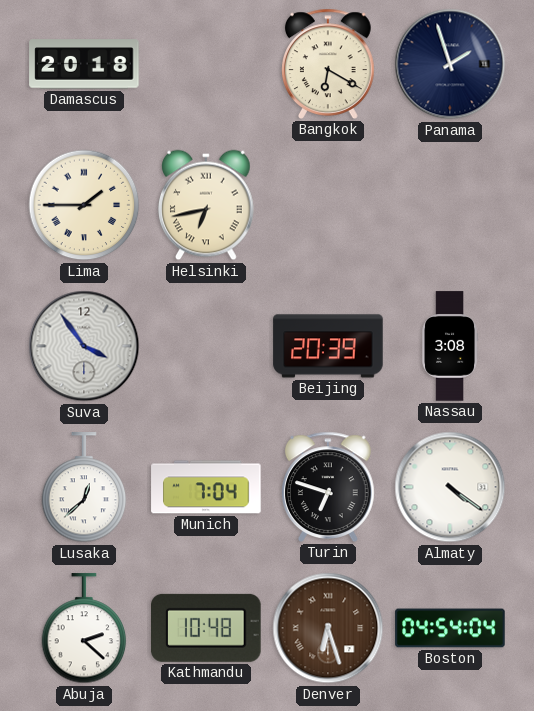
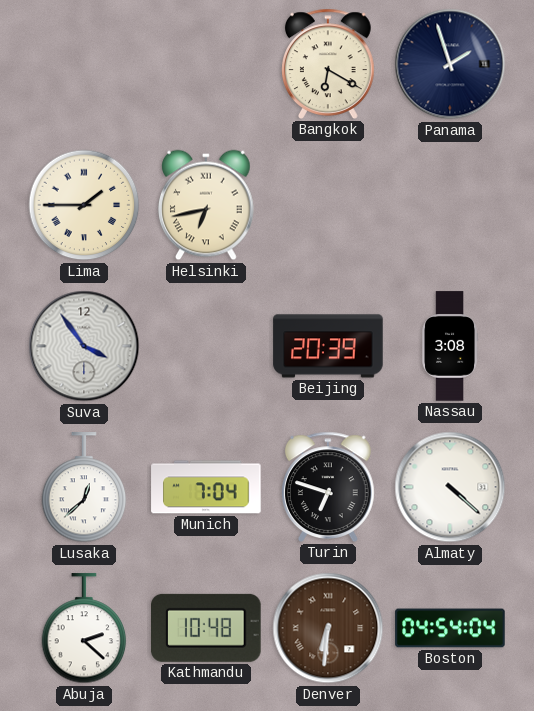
Damascus: 20:18 -> none
Almaty: 4:21 -> 4:22
Denver: 6:27 -> 6:31
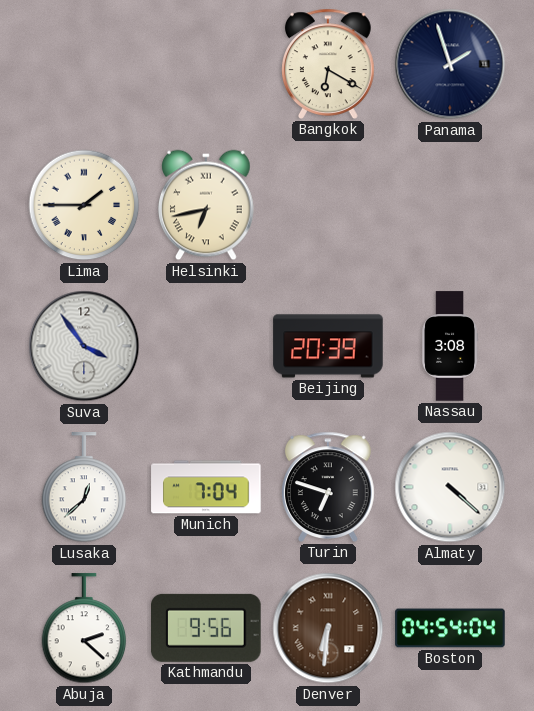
Kathmandu: 10:48 -> 9:56
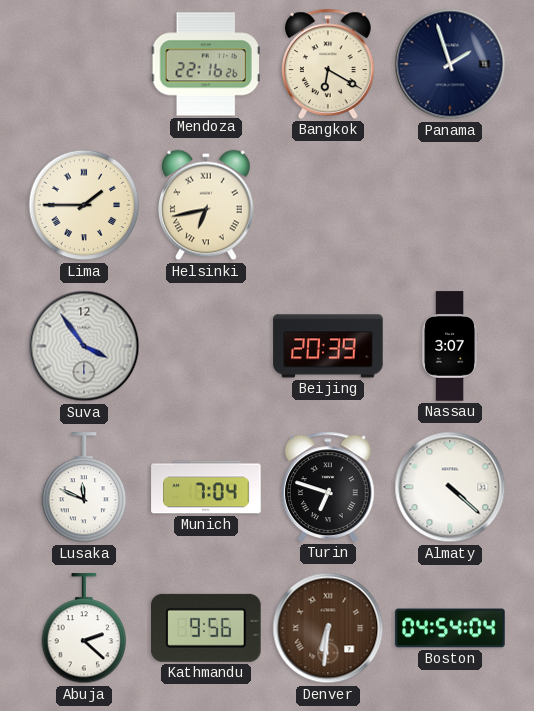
Mendoza: none -> 22:16
Nassau: 3:08 -> 3:07
Lusaka: 12:38 -> 11:49
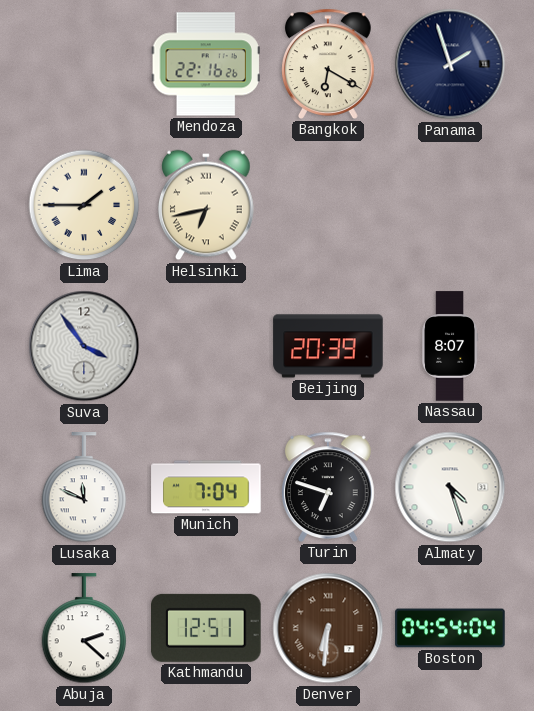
Nassau: 3:07 -> 8:07
Almaty: 4:22 -> 4:27
Kathmandu: 9:56 -> 12:51
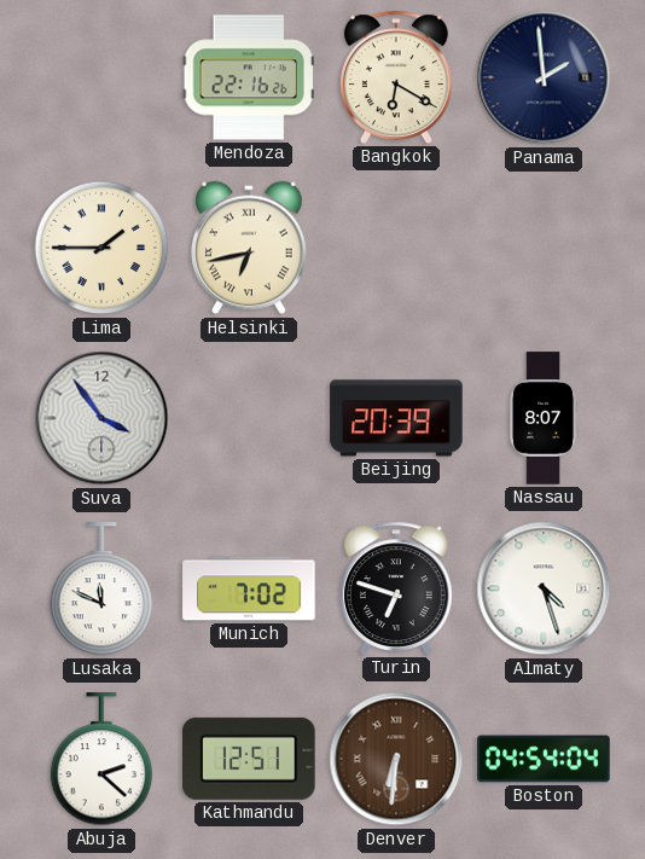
Panama: 1:57 -> 1:59
Munich: 7:04 -> 7:02
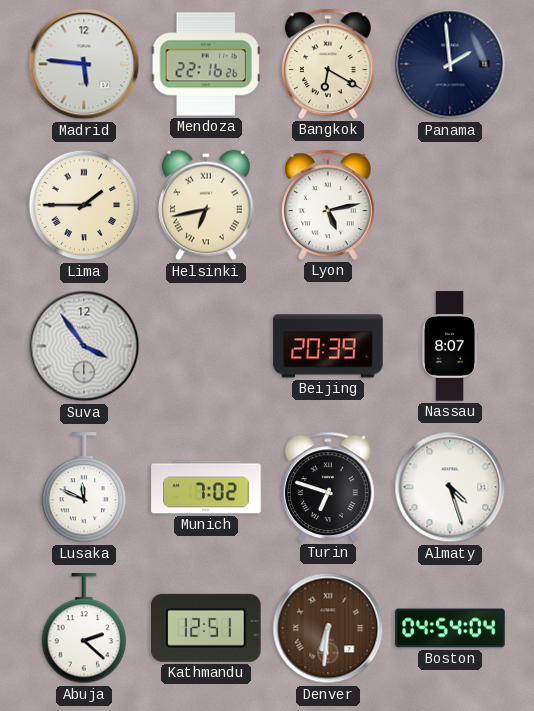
Madrid: none -> 5:46
Lyon: none -> 5:13
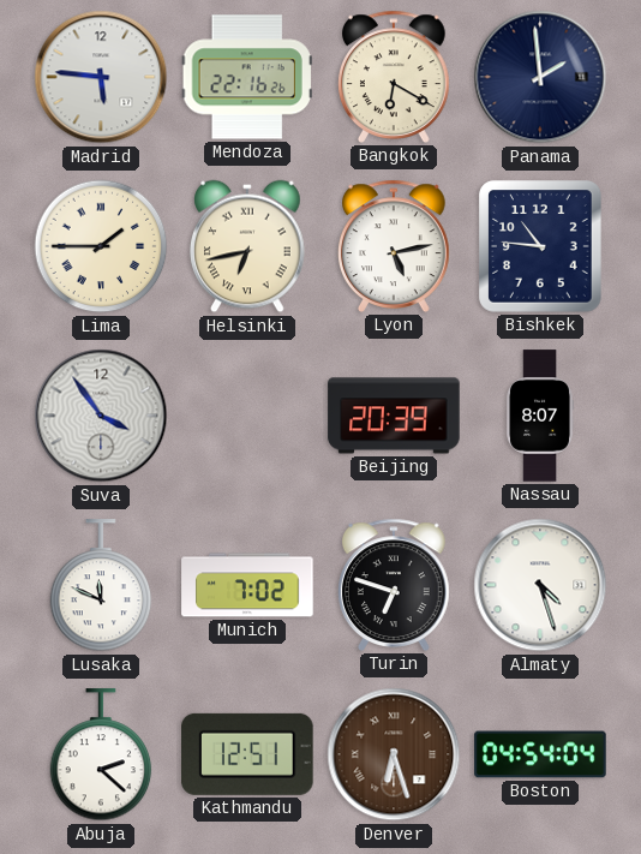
Bishkek: none -> 10:46
Denver: 6:31 -> 6:27
